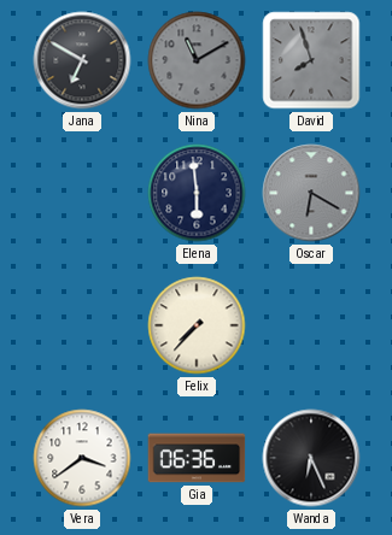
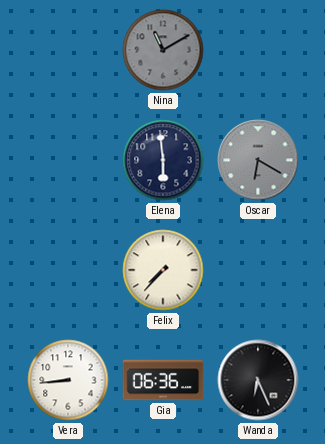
Jana: 6:50 -> none
David: 7:57 -> none
Vera: 3:39 -> 8:44
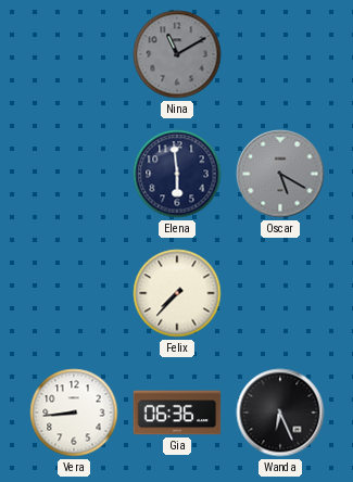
Oscar: 6:20 -> 5:20
